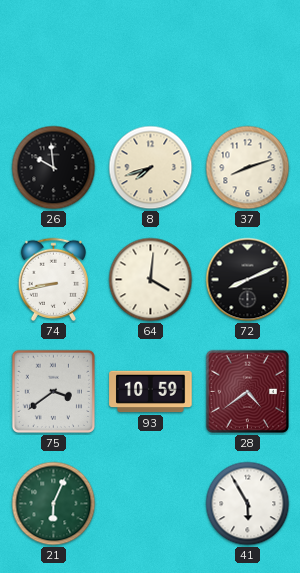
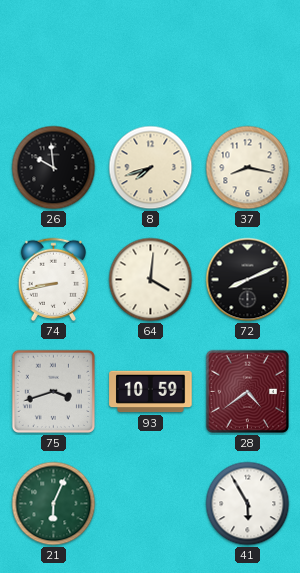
37: 8:12 -> 8:17
75: 3:39 -> 3:42
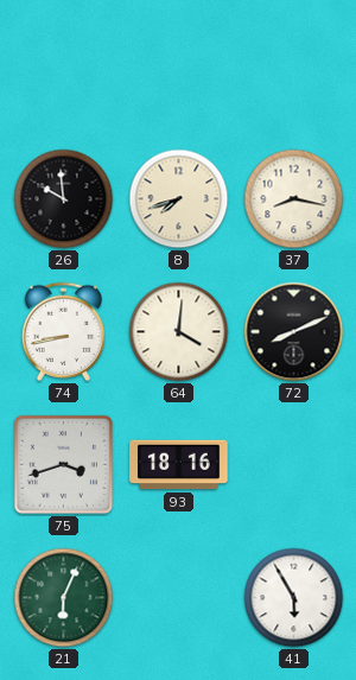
93: 10:59 -> 18:16
28: 4:39 -> none
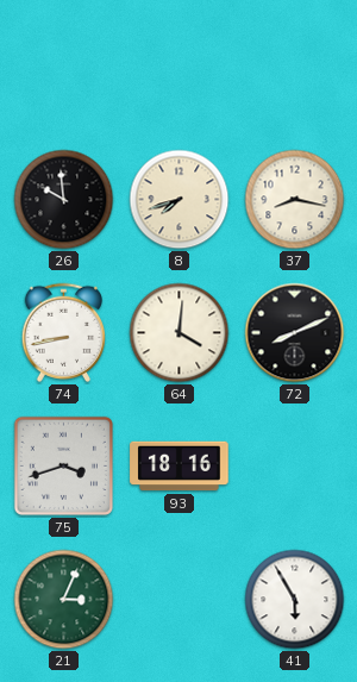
21: 6:04 -> 3:04
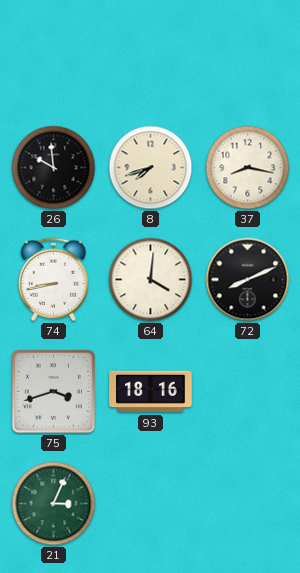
41: 5:55 -> none
